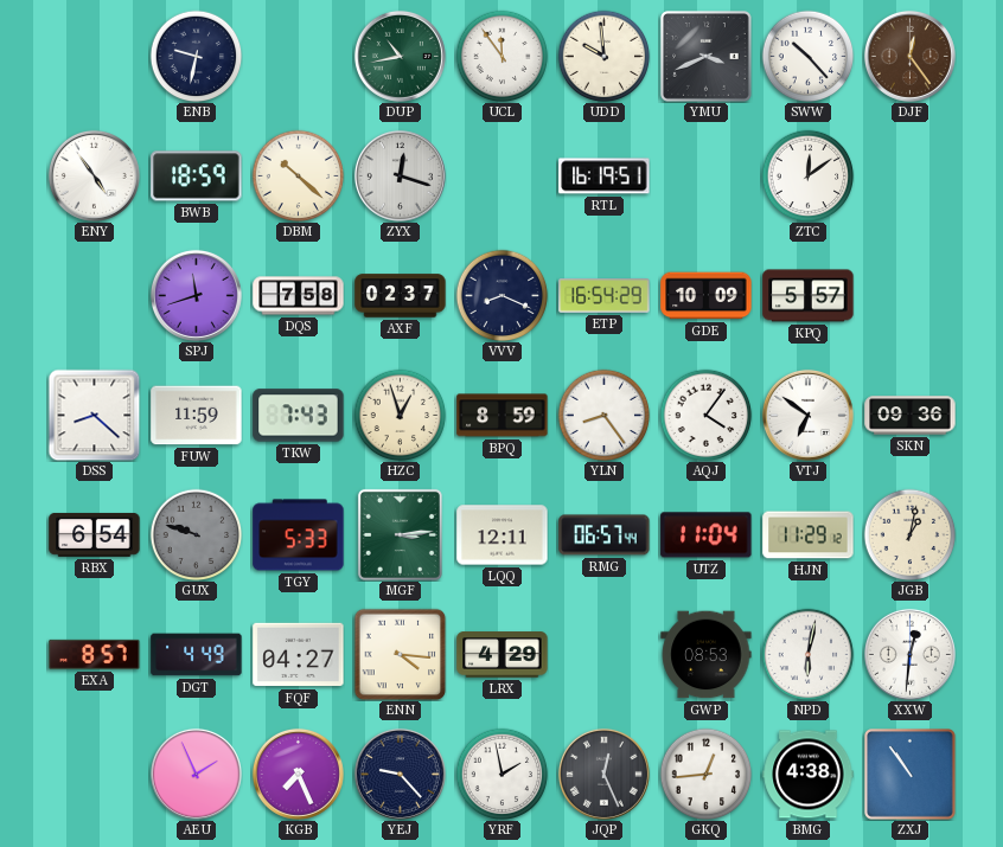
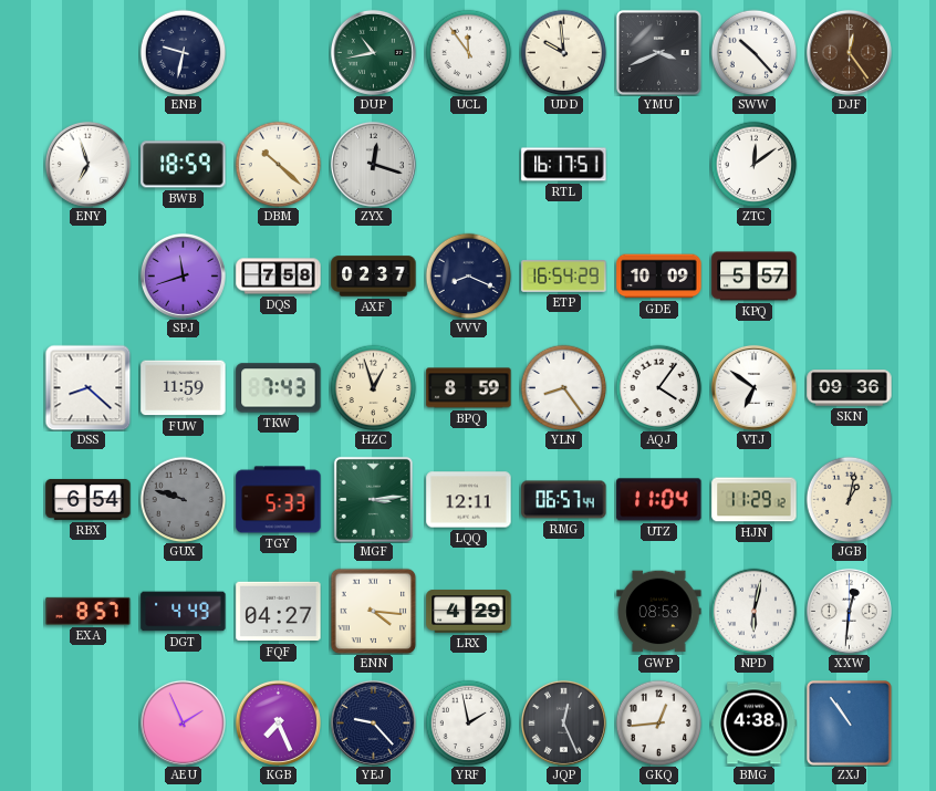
ENY: 4:54 -> 6:57
RTL: 16:19 -> 16:17
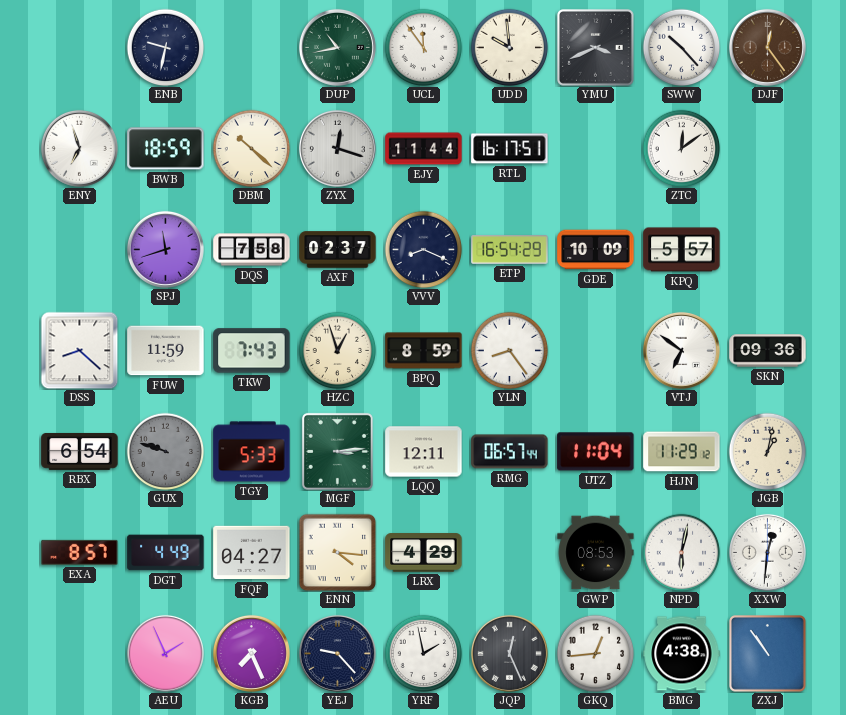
EJY: none -> 11:44
AQJ: 4:06 -> none
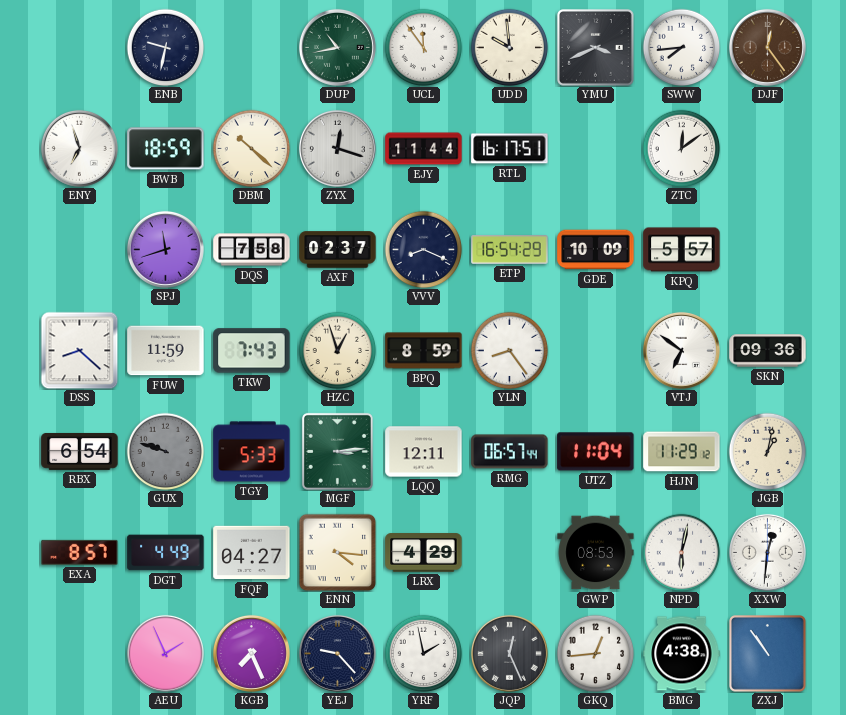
SWW: 10:23 -> 7:44
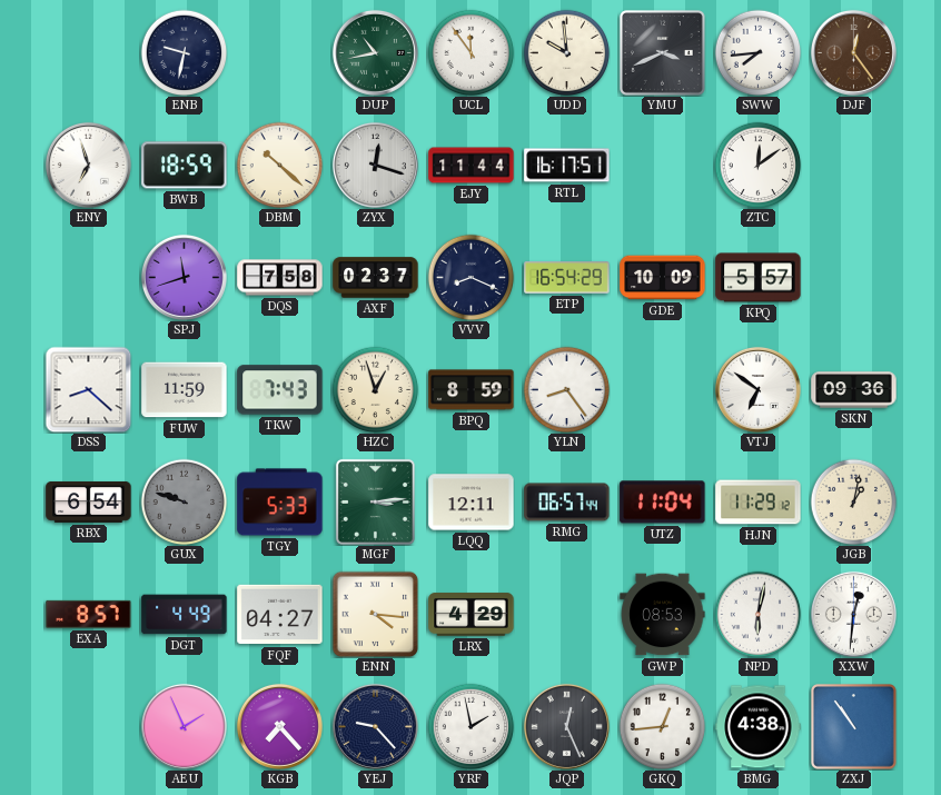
KGB: 7:26 -> 7:23
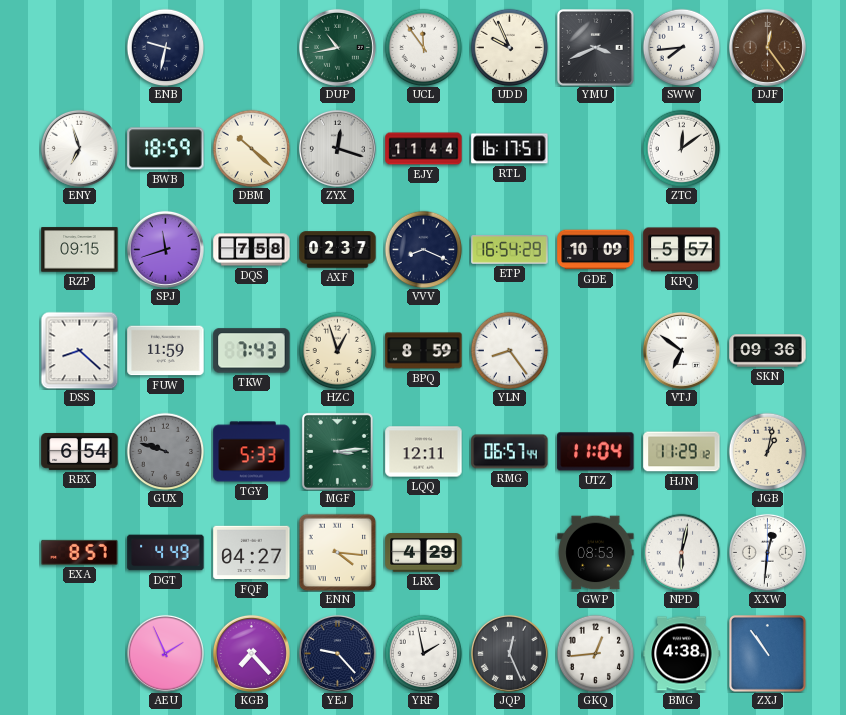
UDD: 9:59 -> 9:56
RZP: none -> 09:15
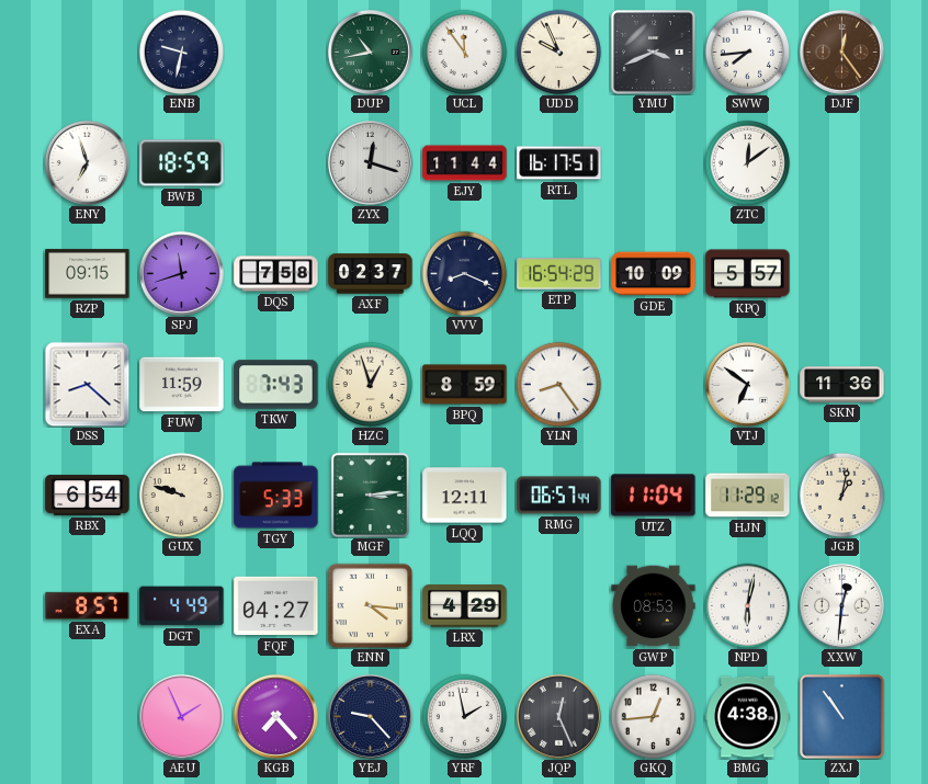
DBM: 10:22 -> none
SKN: 09:36 -> 11:36
GUX dial: grey -> cream
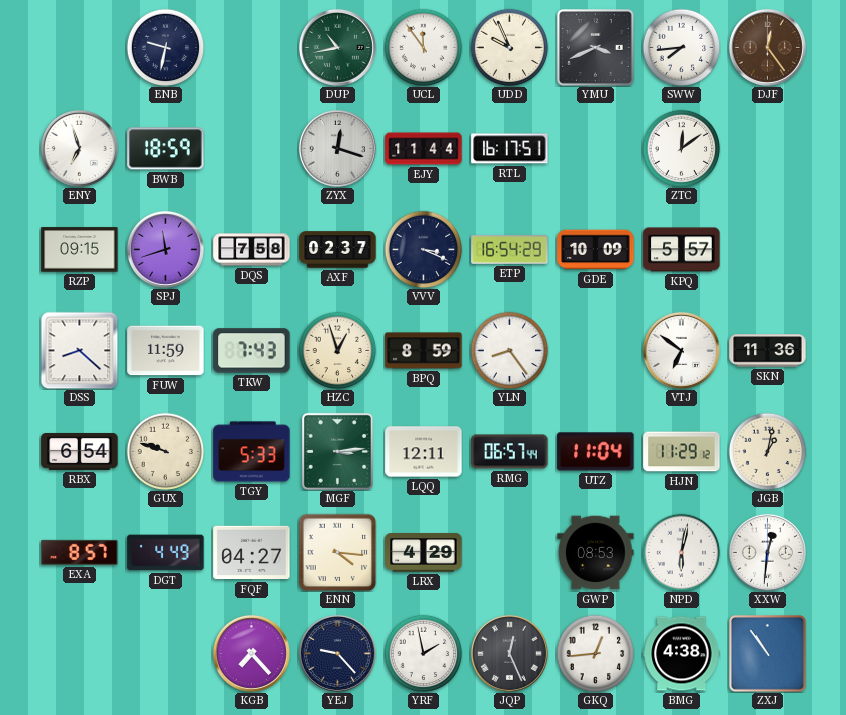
VVV: 8:19 -> 3:19
AEU: 1:56 -> none
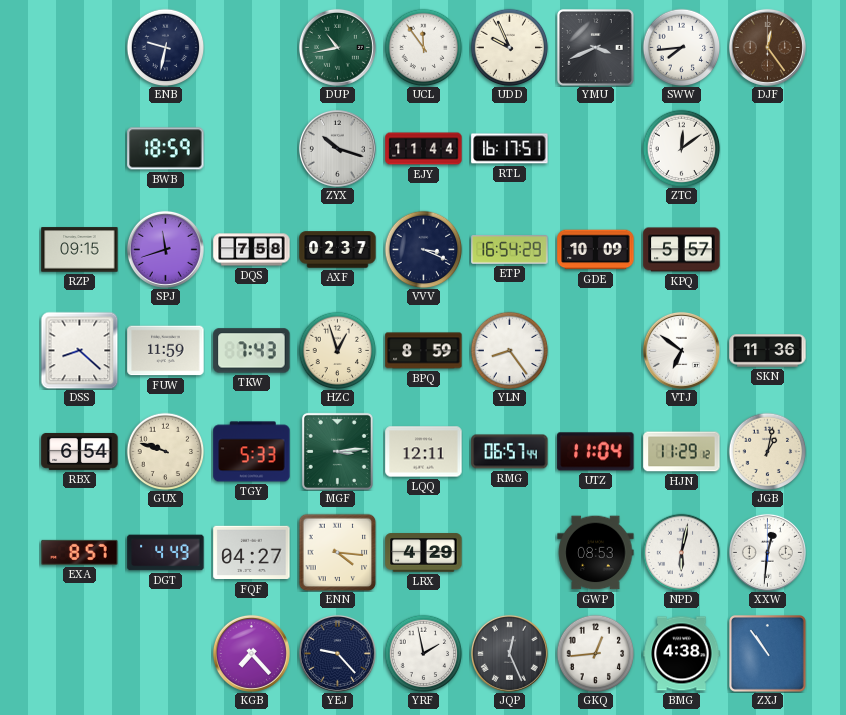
ENY: 6:57 -> none
ZYX: 12:18 -> 10:18
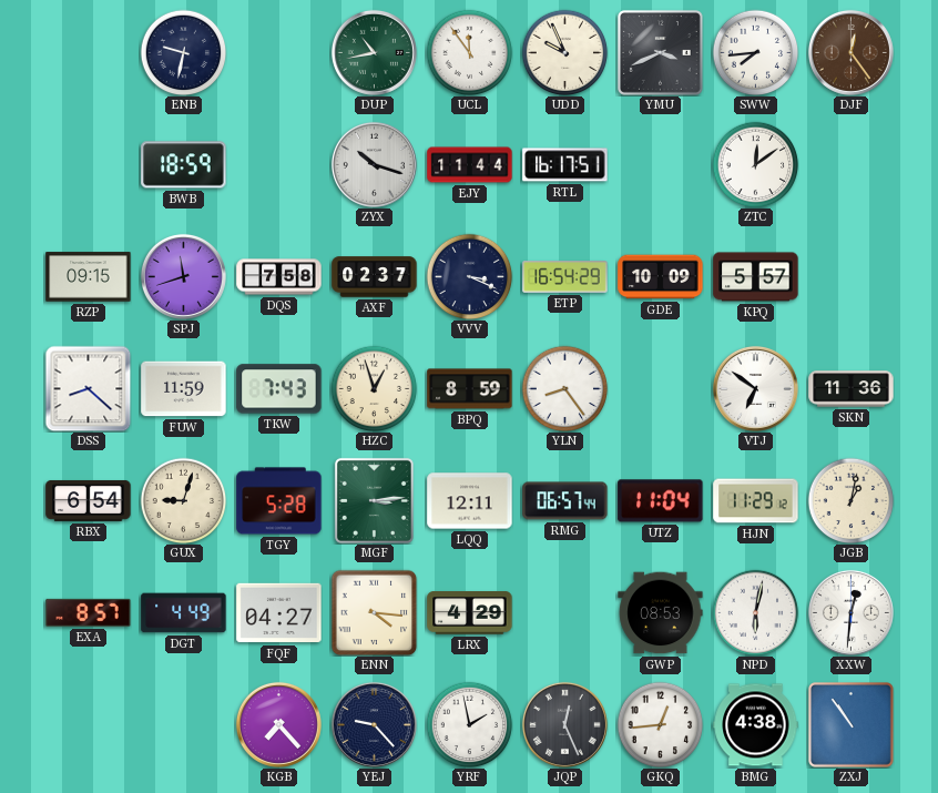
GUX: 9:48 -> 9:03
TGY: 5:33 -> 5:28
